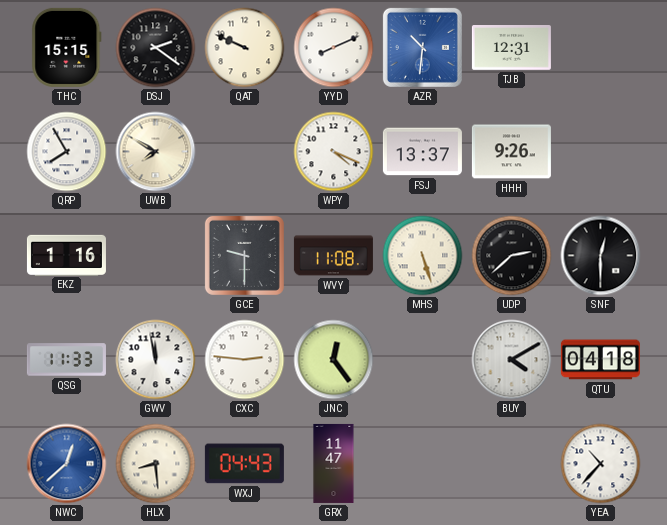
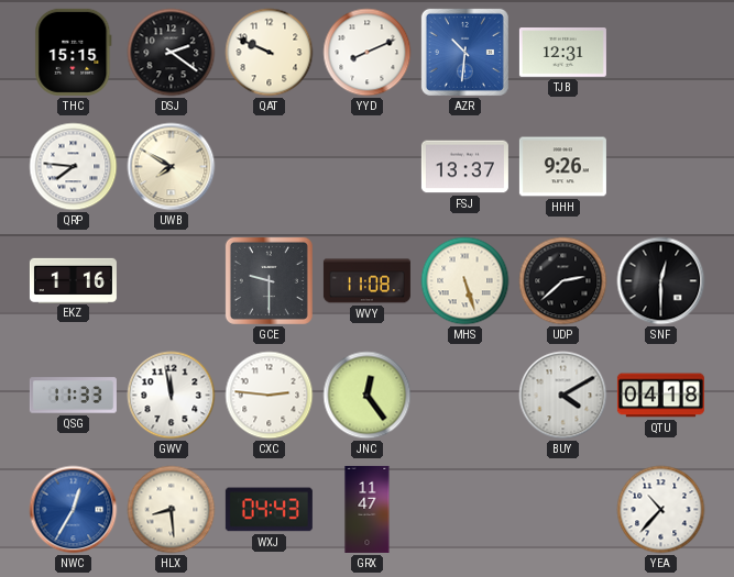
QRP: 7:55 -> 7:46
WPY: 4:19 -> none
NWC: 12:38 -> 12:35
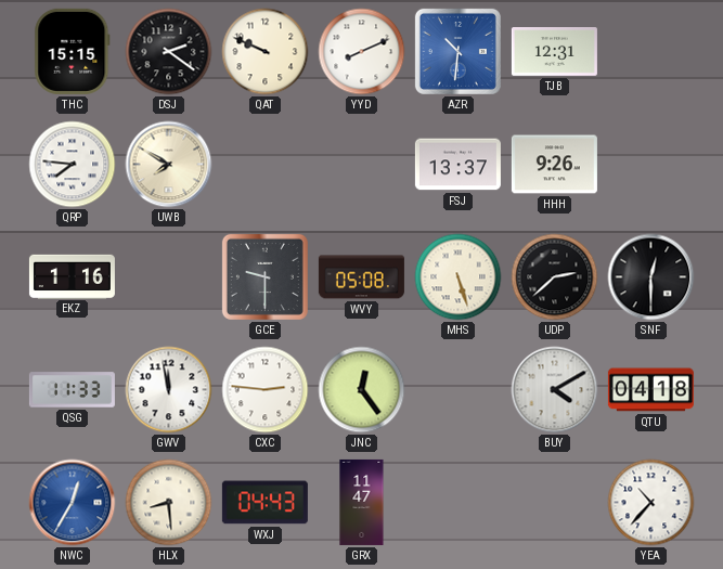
WVY: 11:08 -> 05:08
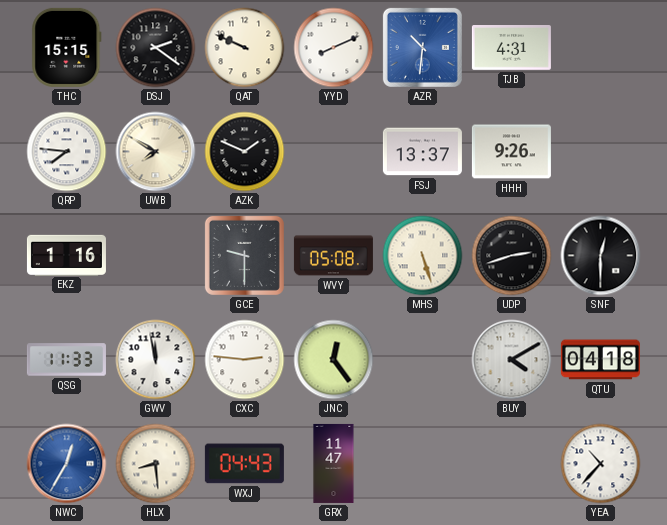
TJB: 12:31 -> 4:31
AZK: none -> 1:49
UDP: 2:38 -> 2:42
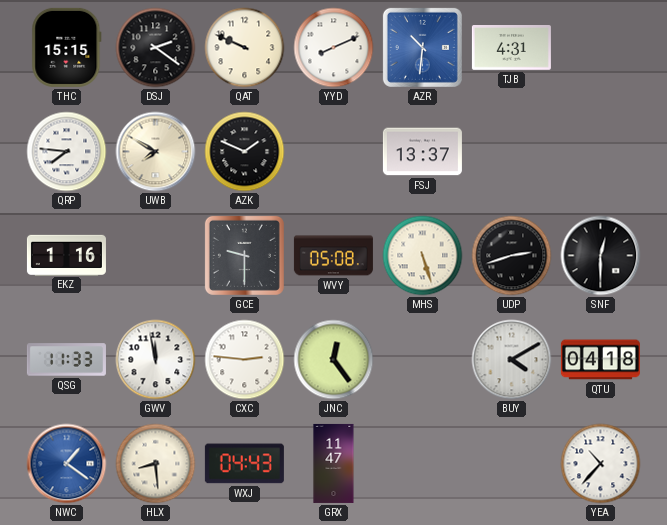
HHH: 9:26 -> none
NWC: 12:35 -> 1:21
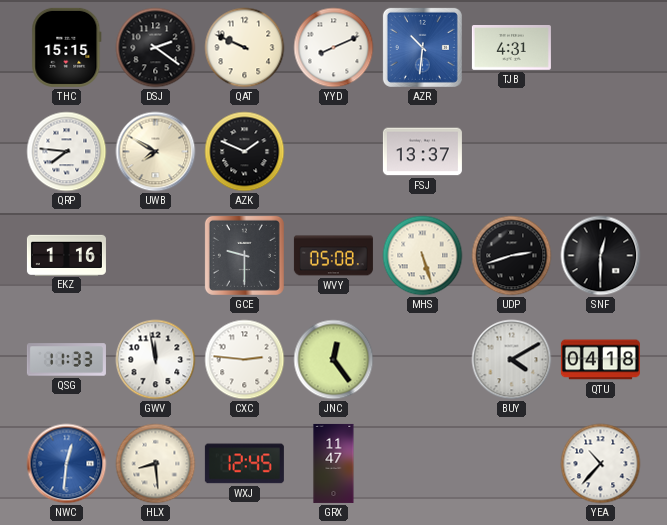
NWC: 1:21 -> 12:31
WXJ: 04:43 -> 12:45
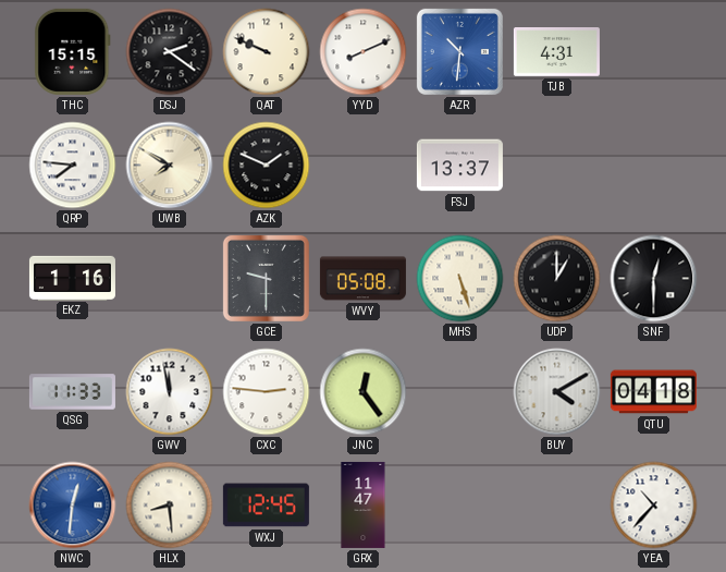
UDP: 2:42 -> 1:00
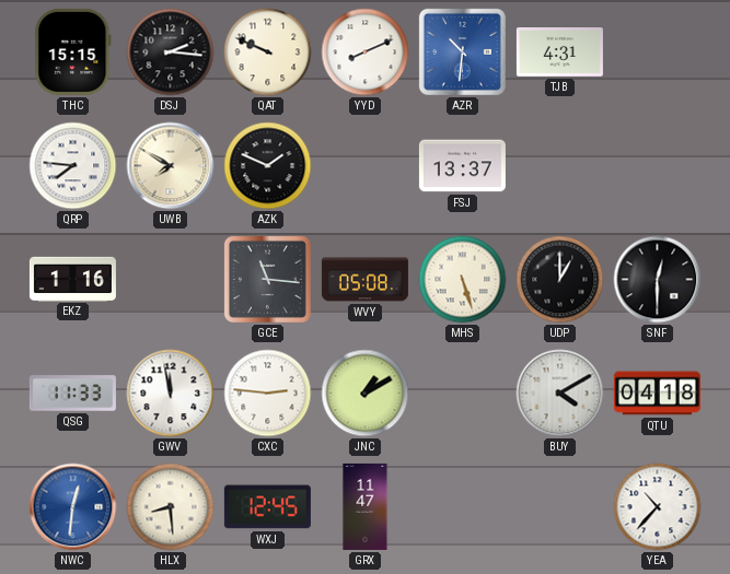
DSJ: 2:21 -> 2:16
GCE: 9:30 -> 11:16
JNC: 12:24 -> 1:10
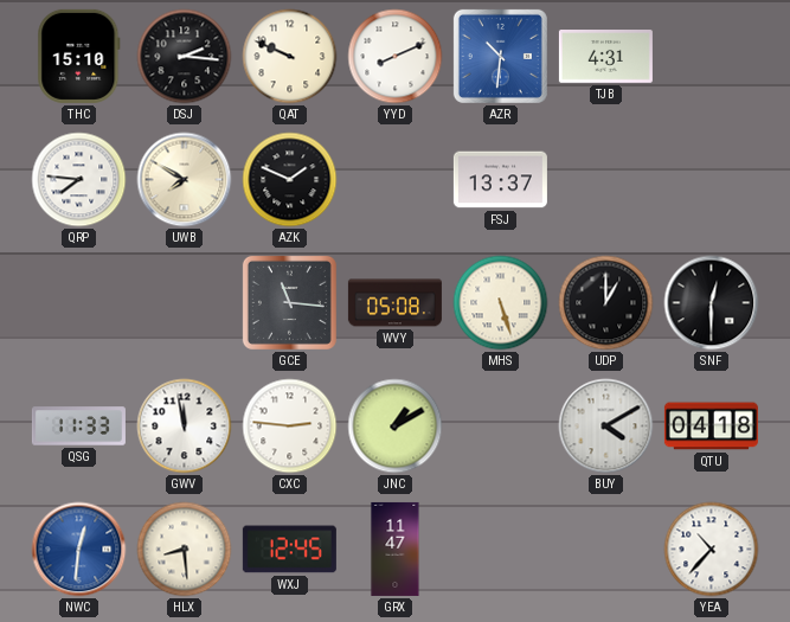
THC: 15:15 -> 15:10
EKZ: 1:16 -> none
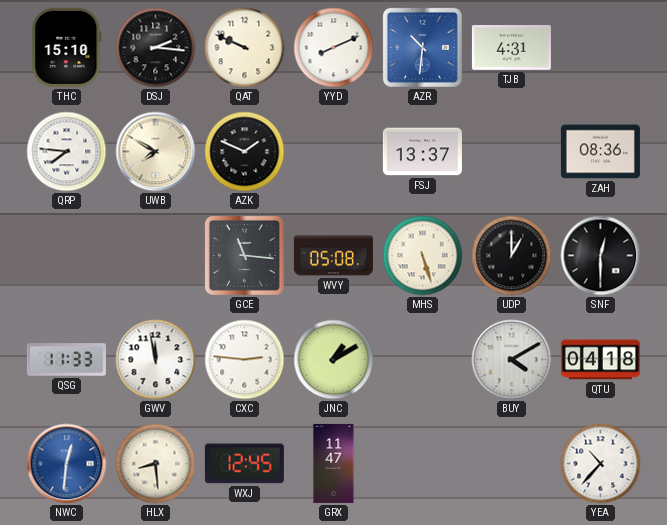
ZAH: none -> 08:36
